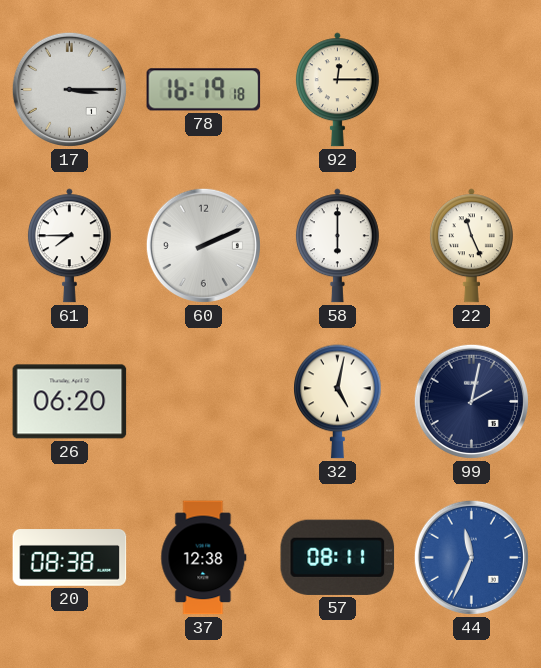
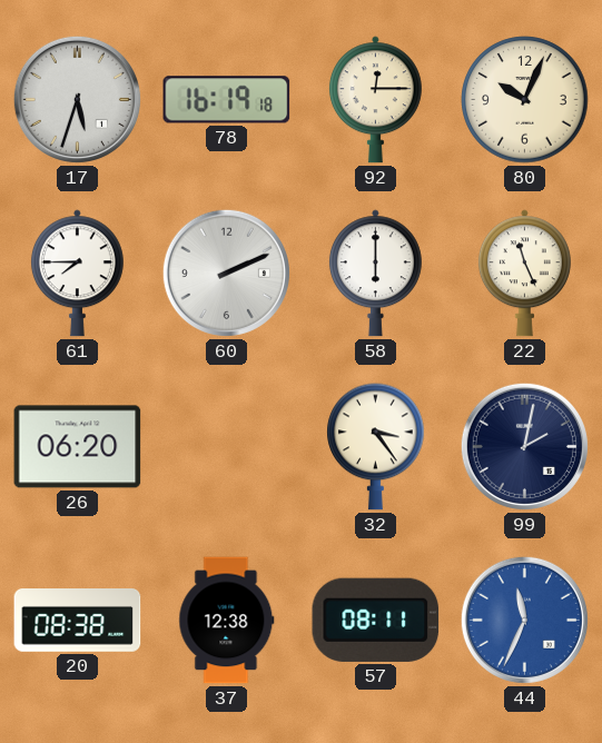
17: 3:15 -> 5:33
80: none -> 10:04
32: 5:02 -> 3:24
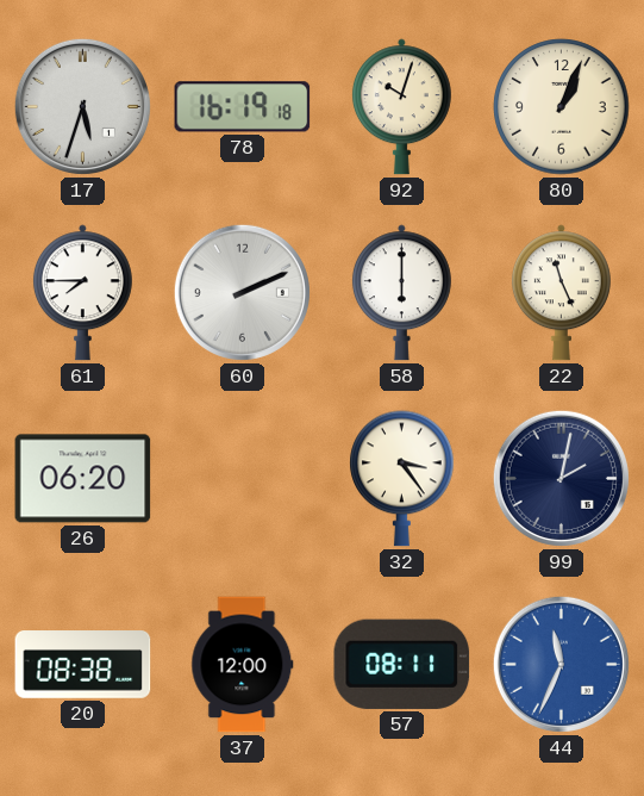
92: 12:15 -> 10:03
80: 10:04 -> 1:04
37: 12:38 -> 12:00
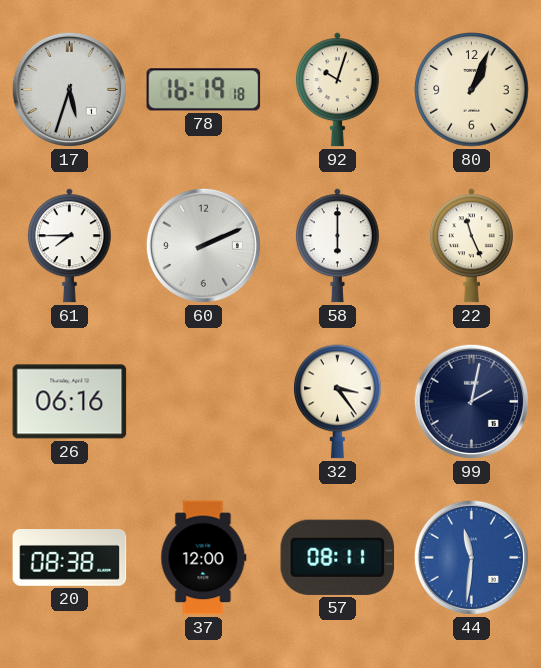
26: 06:20 -> 06:16
44: 11:34 -> 11:31
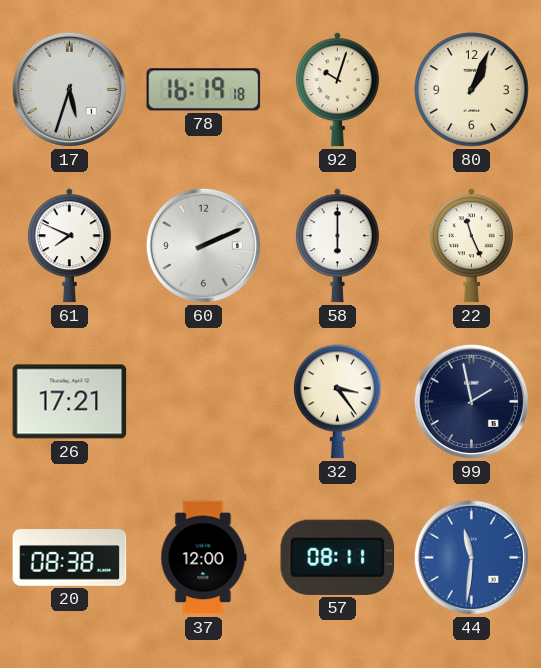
61: 7:45 -> 7:49
26: 06:16 -> 17:21
99: 2:02 -> 1:58
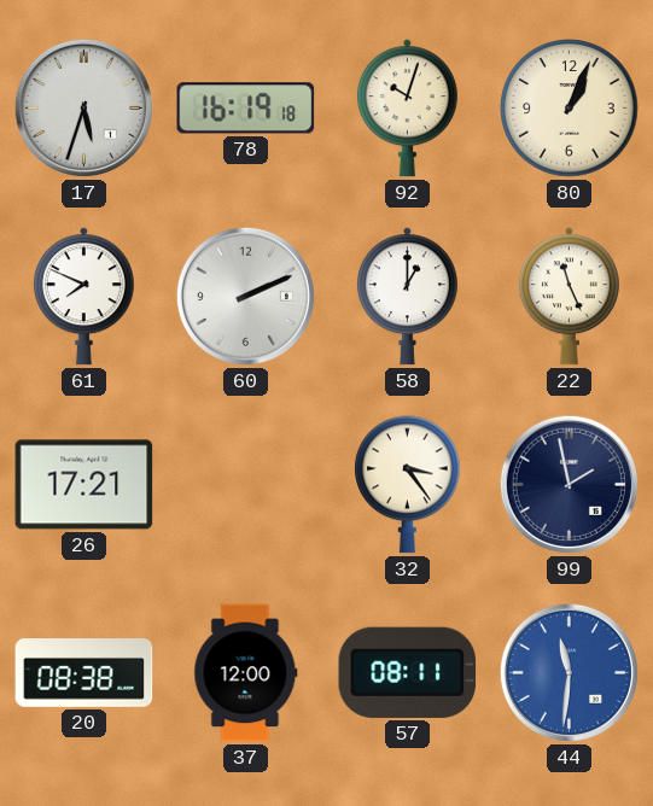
58: 6:00 -> 1:00
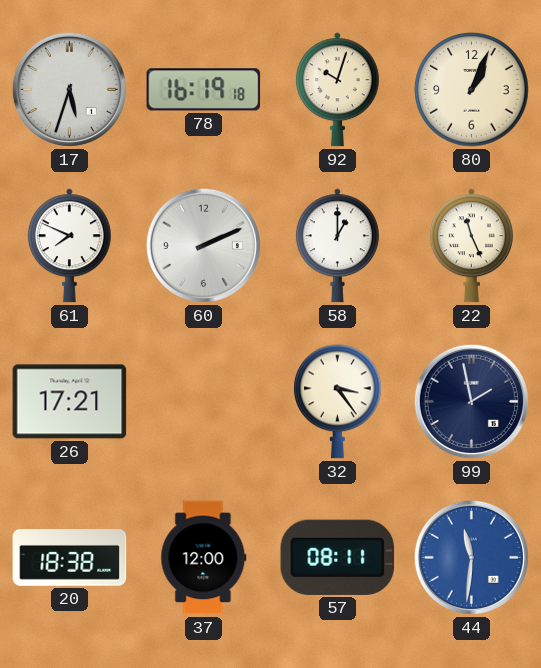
20: 08:38 -> 18:38
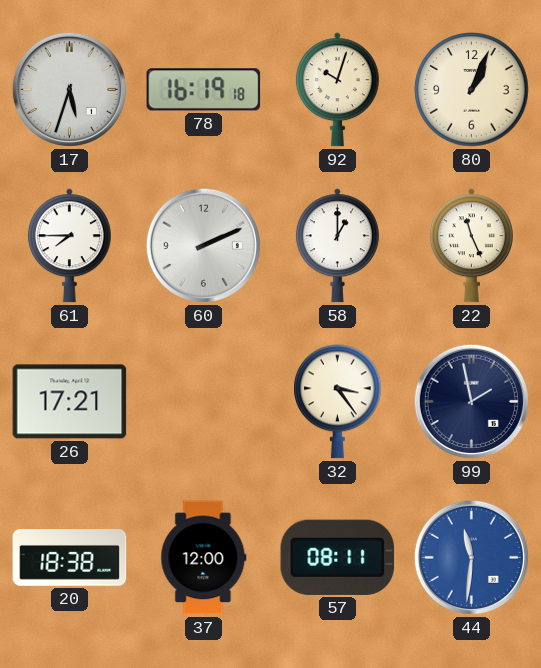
61: 7:49 -> 7:45
